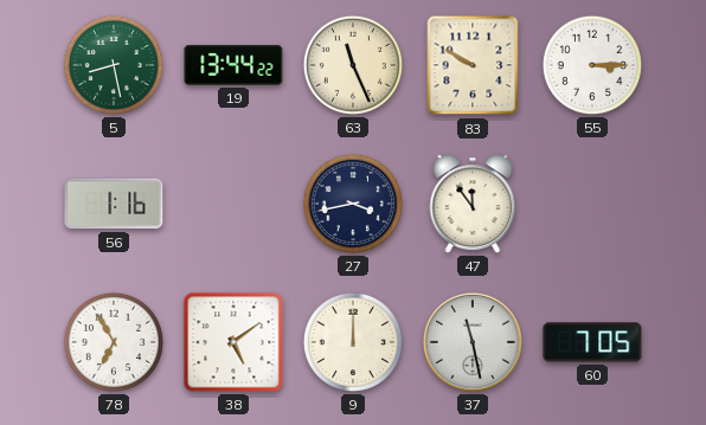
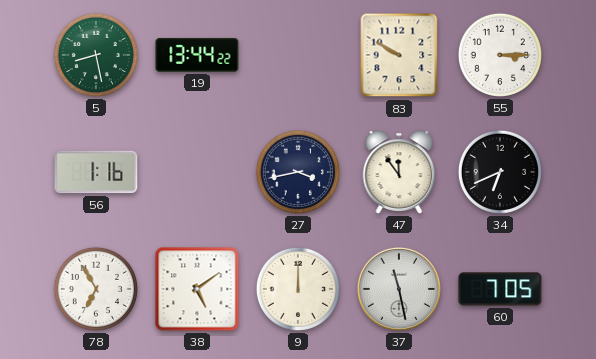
63: 11:26 -> none
34: none -> 6:41
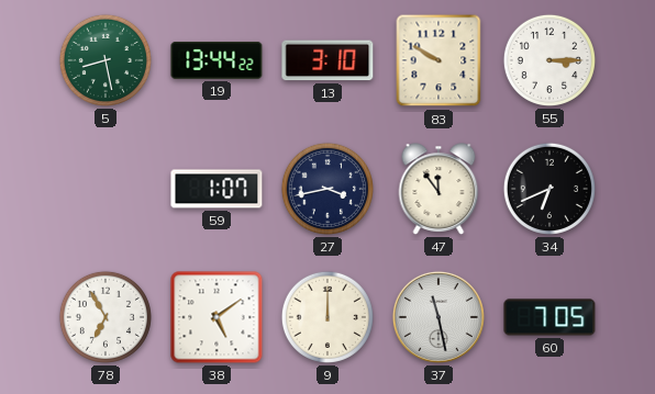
13: none -> 3:10
56: 1:16 -> none
59: none -> 1:07
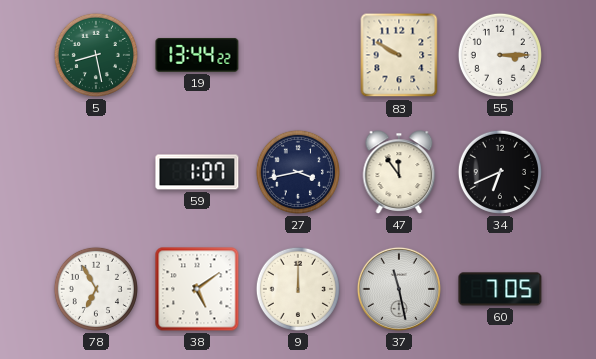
13: 3:10 -> none
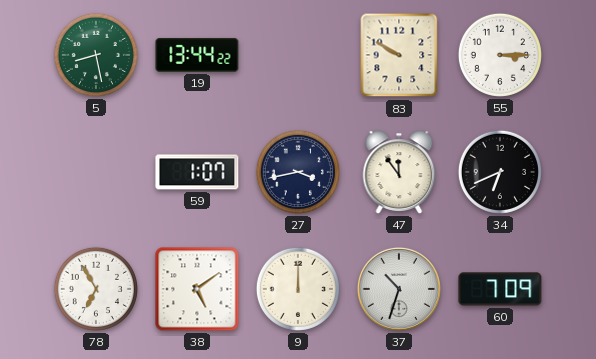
37: 11:28 -> 10:33
60: 7:05 -> 7:09
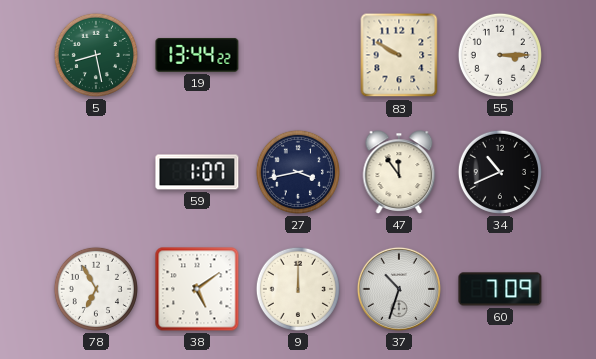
34: 6:41 -> 10:41
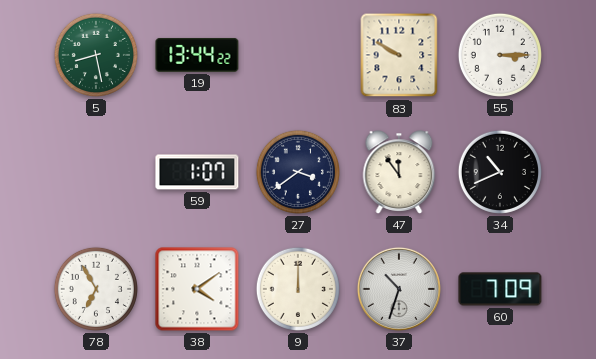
27: 3:43 -> 3:39
38: 5:09 -> 4:09
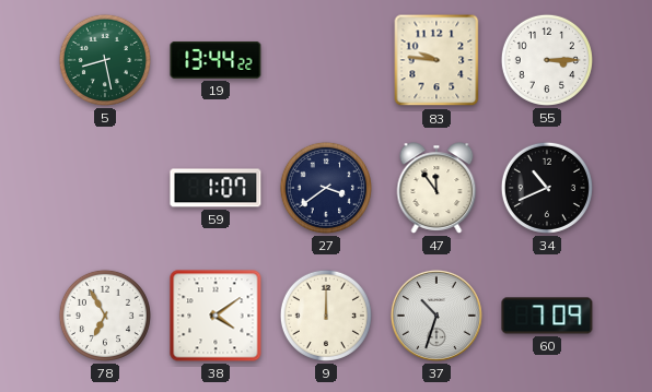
83: 9:50 -> 9:46
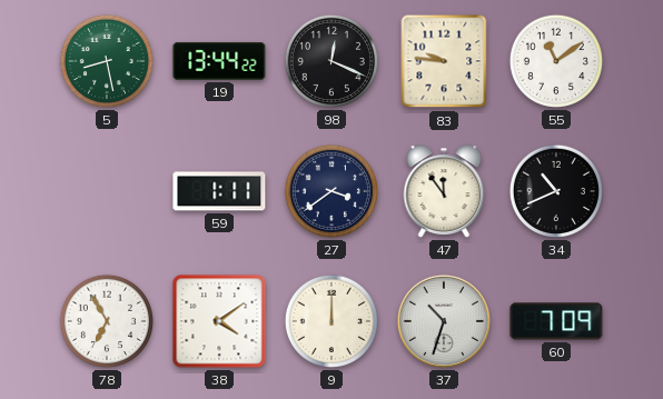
98: none -> 12:19
55: 3:15 -> 11:09
59: 1:07 -> 1:11
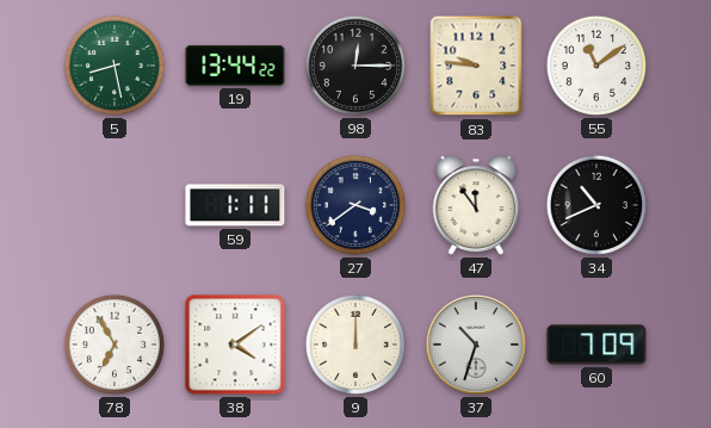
98: 12:19 -> 12:15
